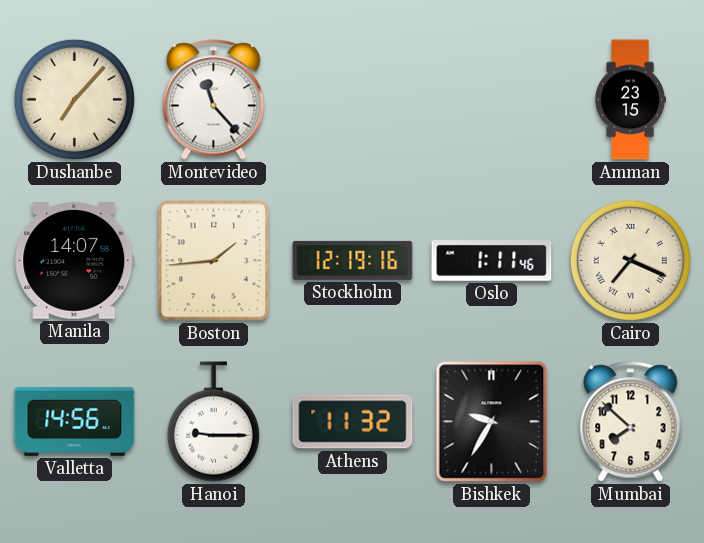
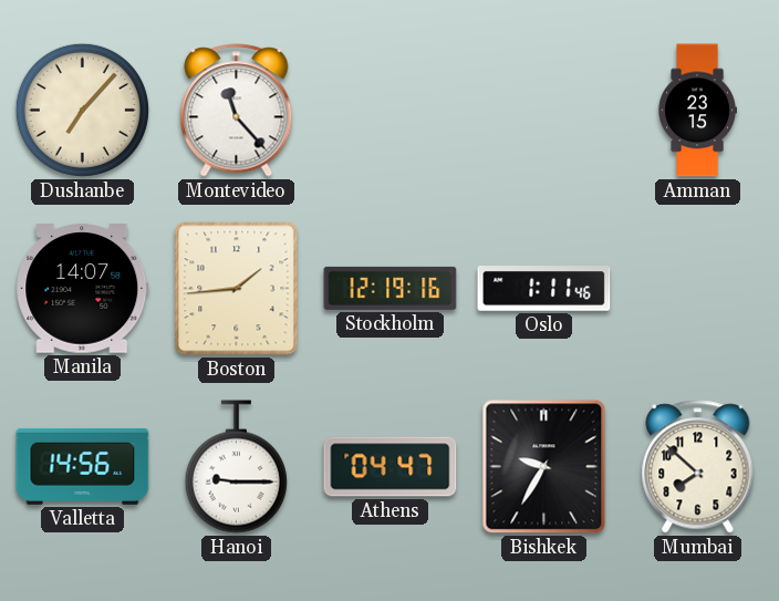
Cairo: 7:19 -> none
Athens: 11:32 -> 04:47
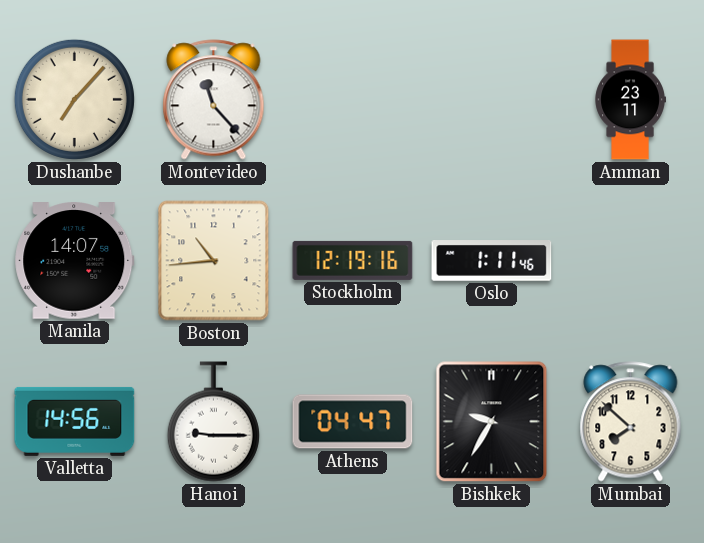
Amman: 23:15 -> 23:11
Boston: 1:44 -> 10:44
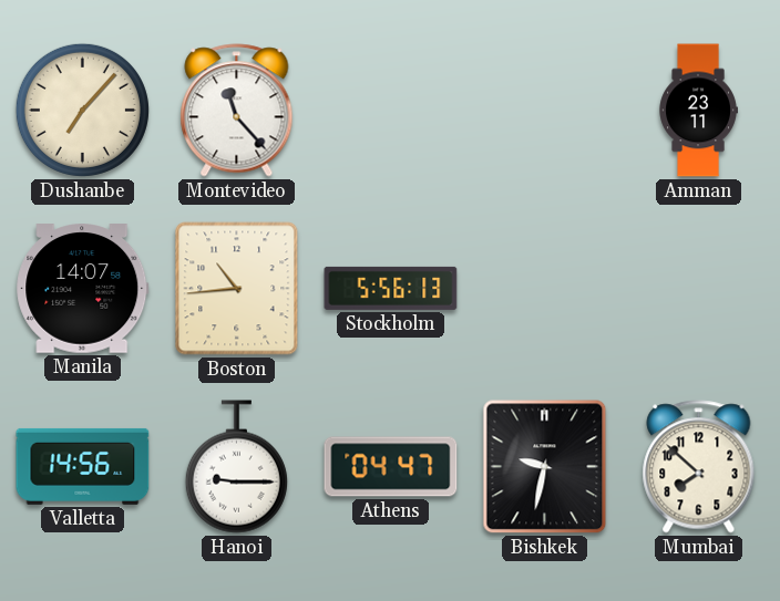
Stockholm: 12:19 -> 5:56
Oslo: 1:11 -> none
Bishkek: 9:35 -> 9:32
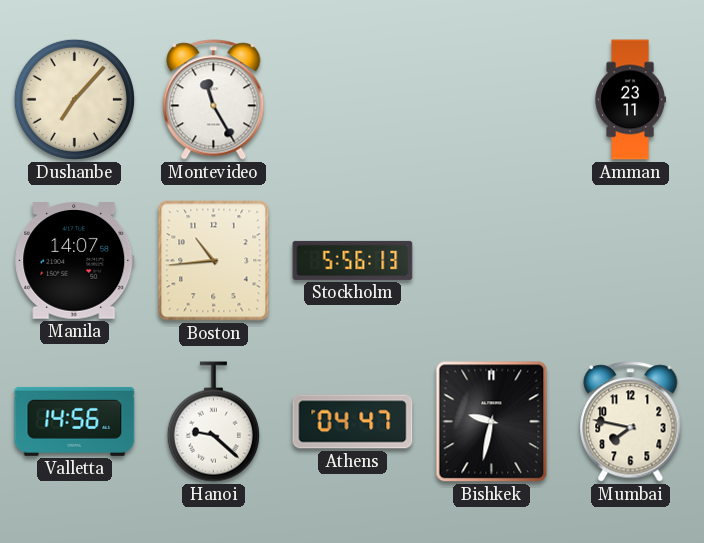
Montevideo: 11:23 -> 11:25
Hanoi: 9:15 -> 9:22
Mumbai: 7:52 -> 7:47
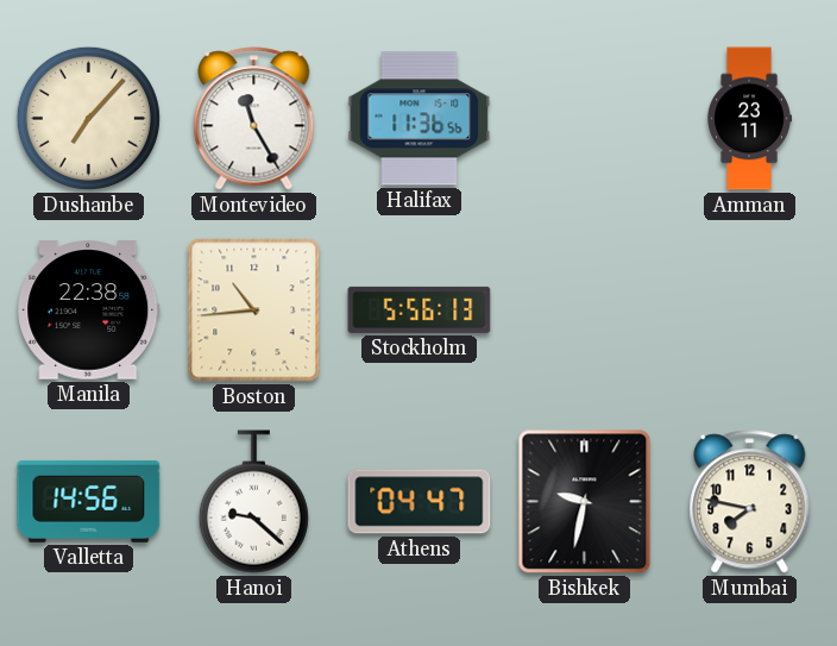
Halifax: none -> 11:36
Manila: 14:07 -> 22:38
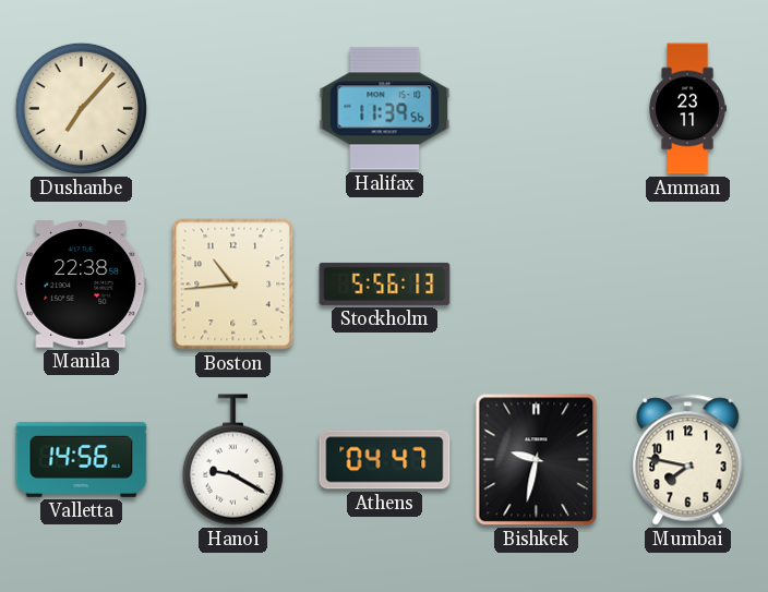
Montevideo: 11:25 -> none
Halifax: 11:36 -> 11:39
Hanoi: 9:22 -> 9:20
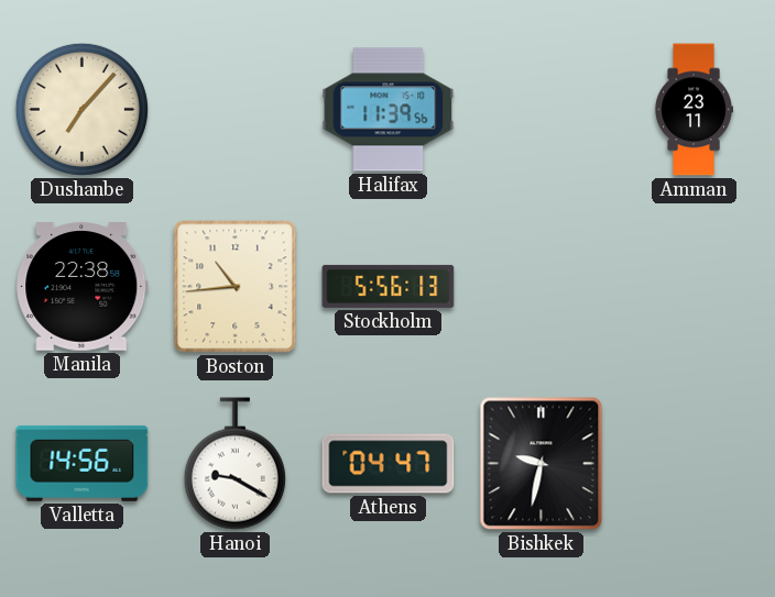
Mumbai: 7:47 -> none
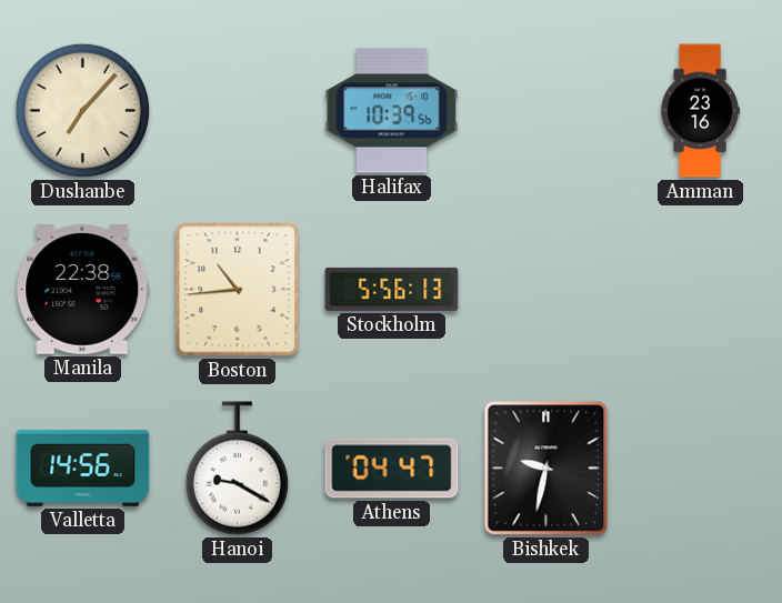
Halifax: 11:39 -> 10:39
Amman: 23:11 -> 23:16
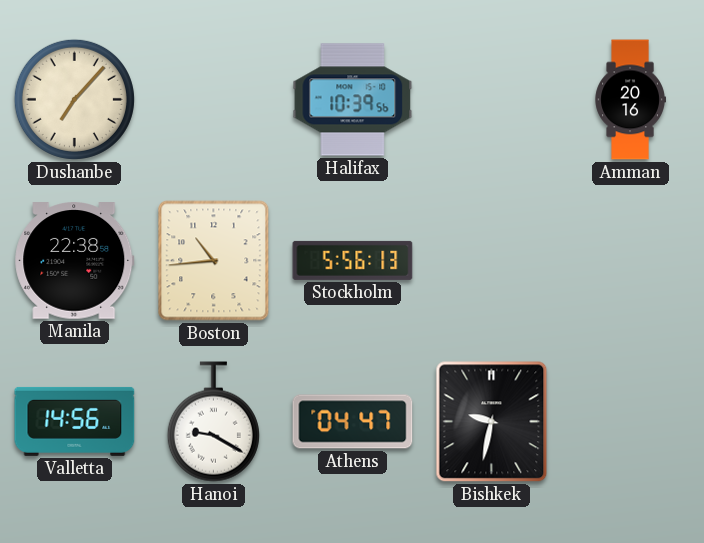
Amman: 23:16 -> 20:16
